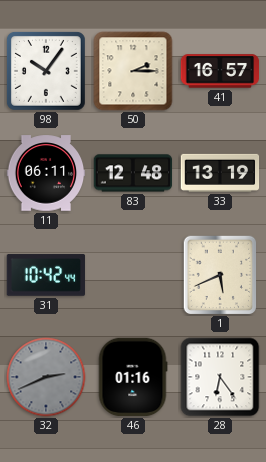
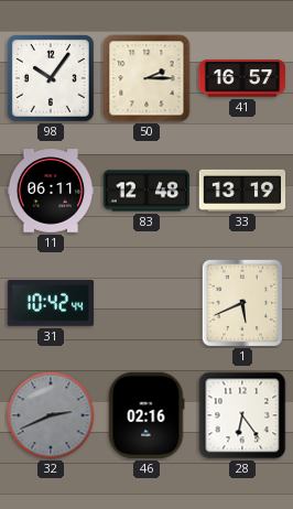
46: 01:16 -> 02:16
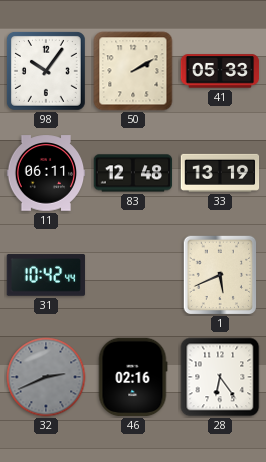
50: 2:15 -> 2:10
41: 16:57 -> 05:33
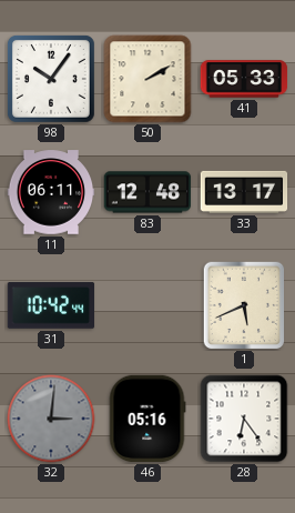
33: 13:19 -> 13:17
32: 2:41 -> 3:01
46: 02:16 -> 05:16
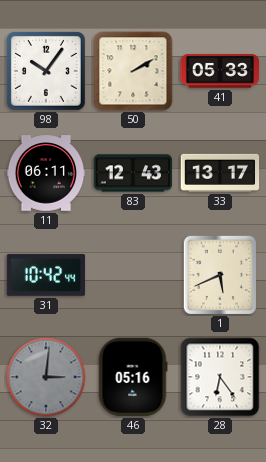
83: 12:48 -> 12:43
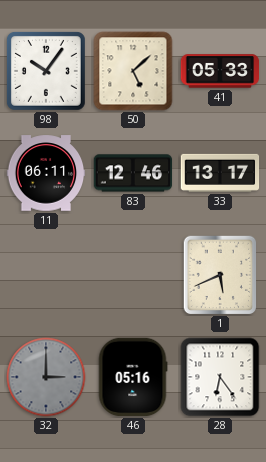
50: 2:10 -> 5:08
83: 12:43 -> 12:46
31: 10:42 -> none
32: 3:01 -> 3:00
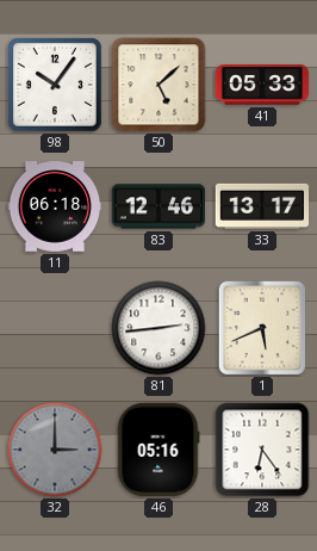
11: 06:11 -> 06:18
81: none -> 2:44
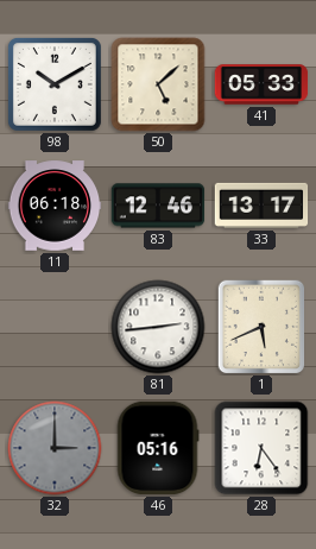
98: 10:06 -> 10:10
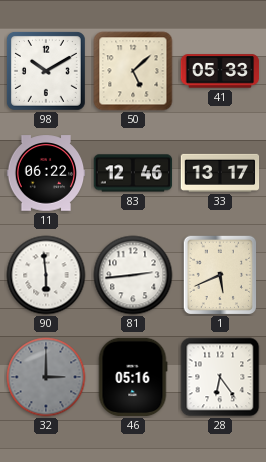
11: 06:18 -> 06:22
90: none -> 5:59
